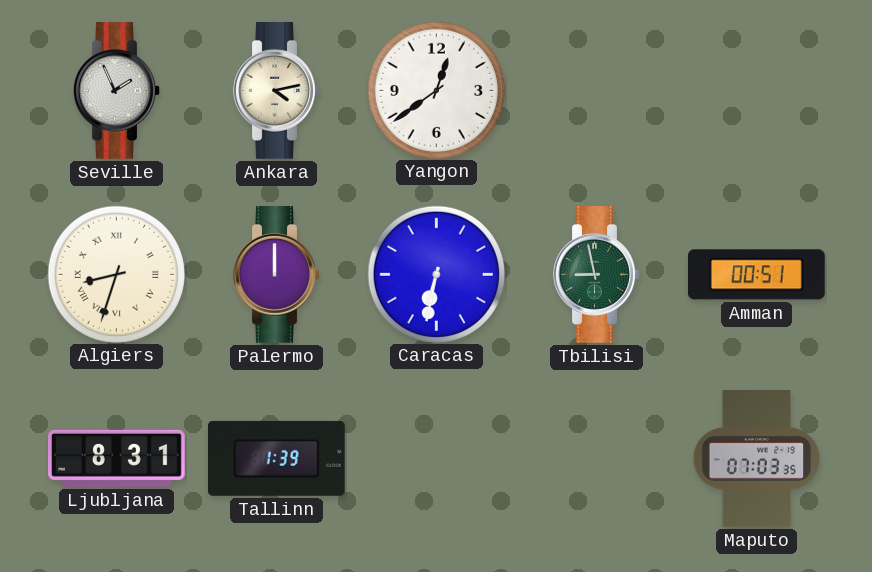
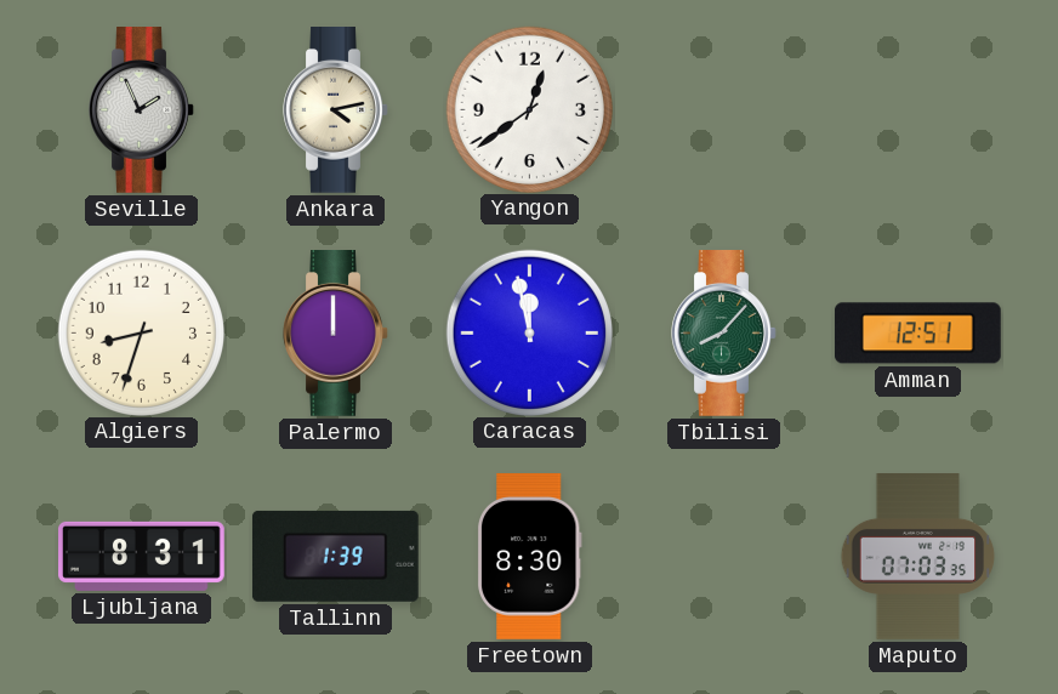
Algiers numerals: Roman -> Arabic
Caracas: 6:32 -> 11:58
Tbilisi: 8:58 -> 8:07
Amman: 00:51 -> 12:51
Freetown: none -> 8:30
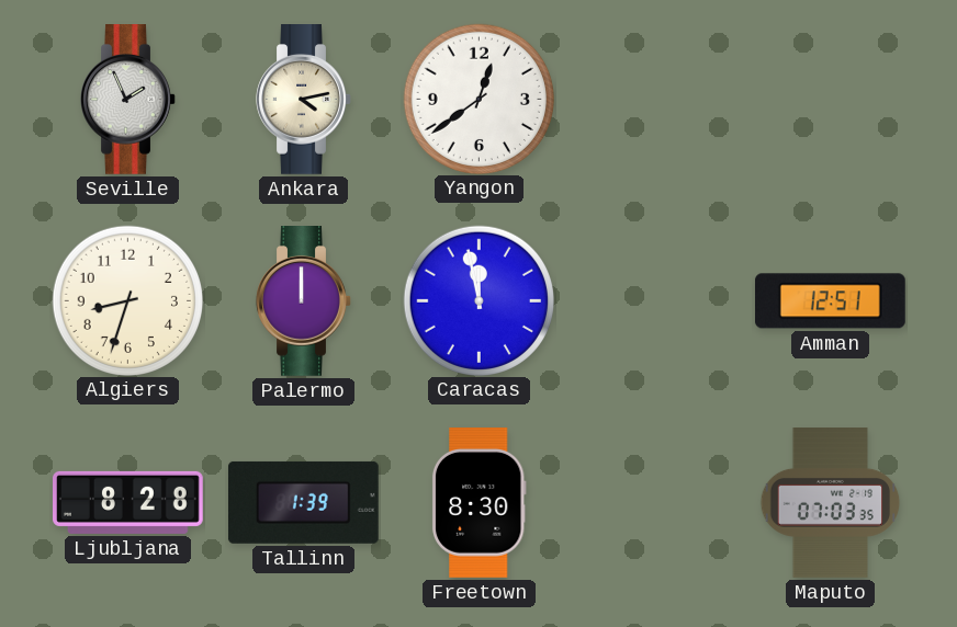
Tbilisi: 8:07 -> none
Ljubljana: 8:31 -> 8:28
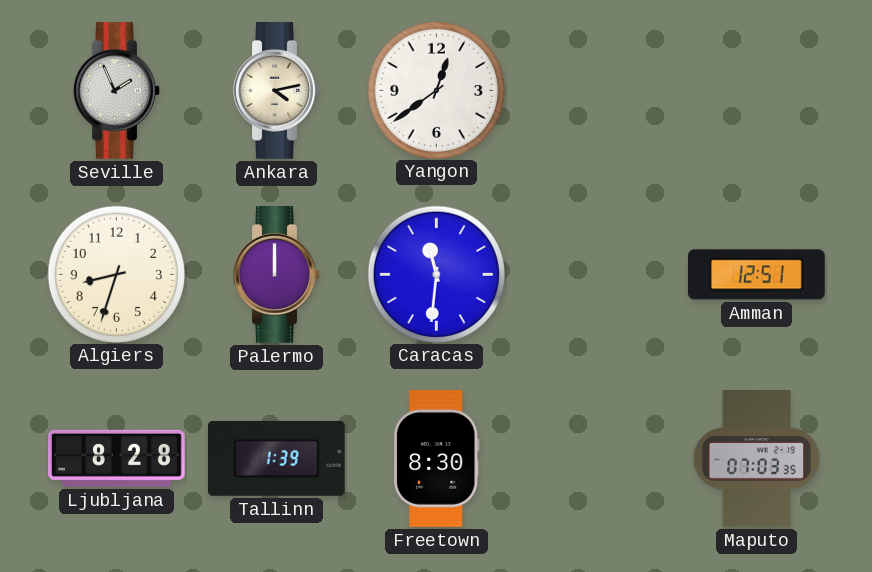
Caracas: 11:58 -> 11:31
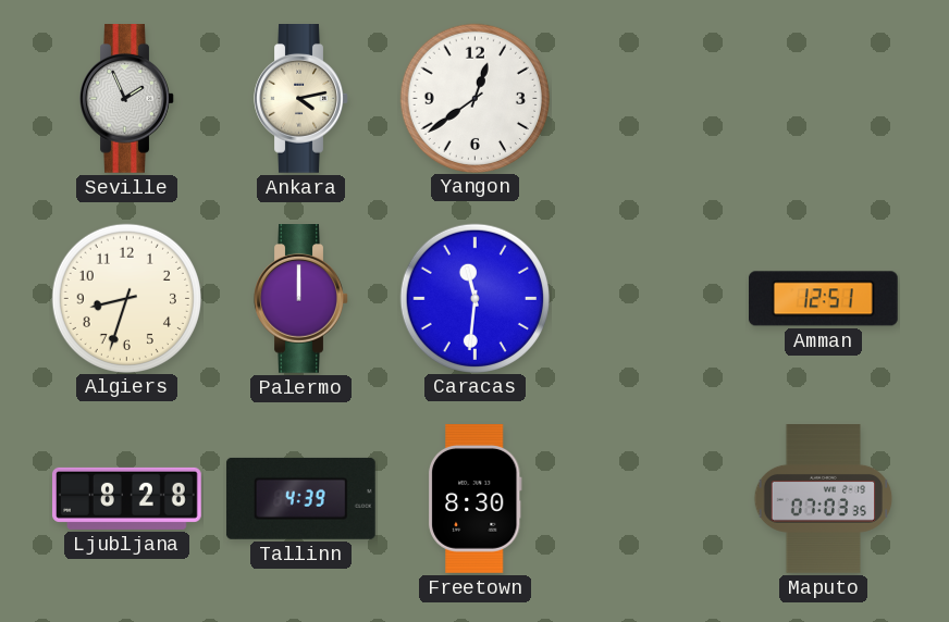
Tallinn: 1:39 -> 4:39
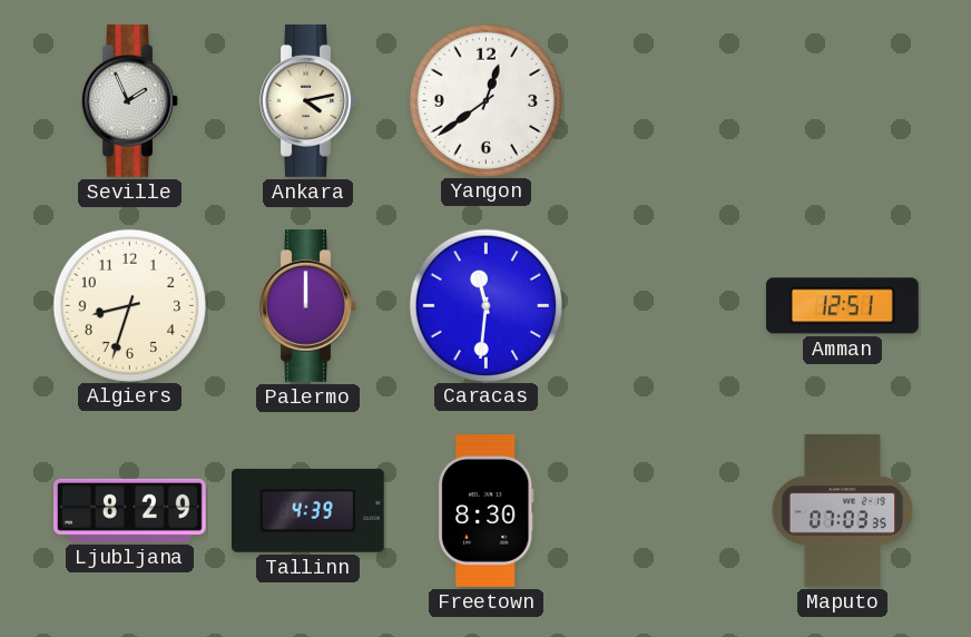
Ljubljana: 8:28 -> 8:29
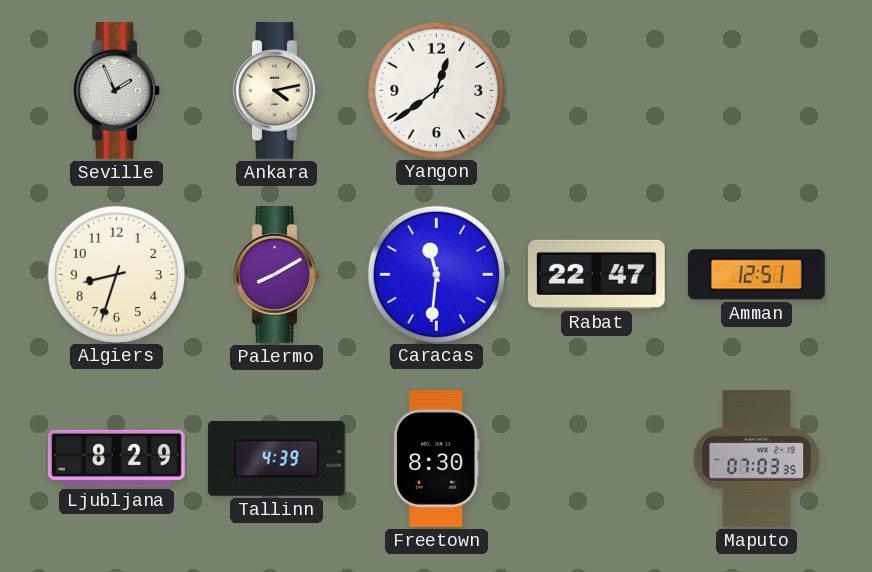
Palermo: 12:00 -> 8:10
Rabat: none -> 22:47
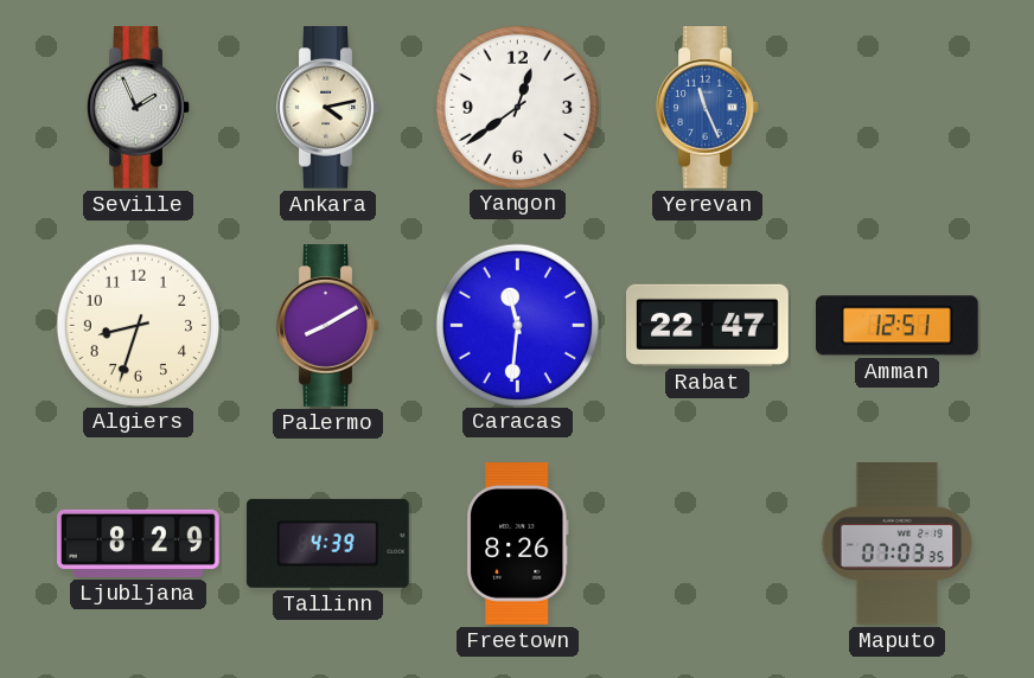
Yerevan: none -> 11:26
Freetown: 8:30 -> 8:26
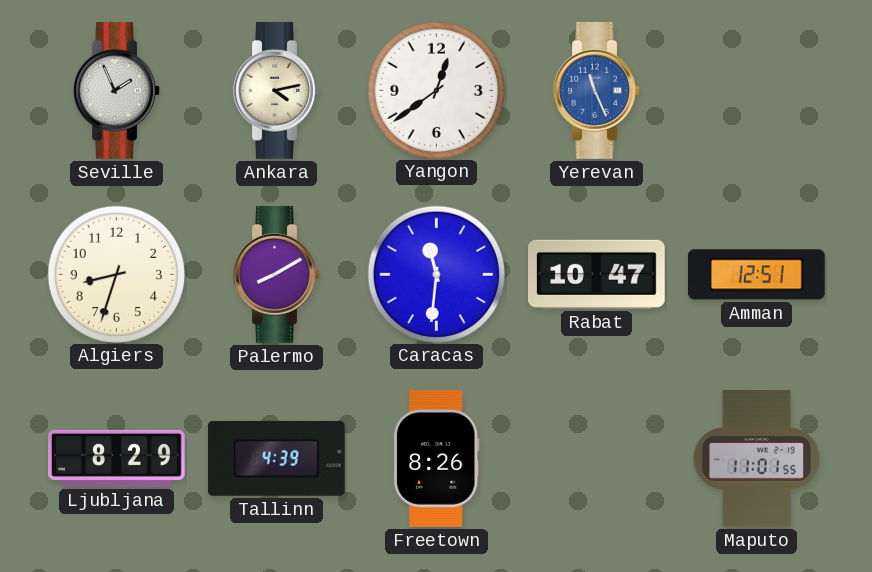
Rabat: 22:47 -> 10:47
Maputo: 07:03 -> 11:01
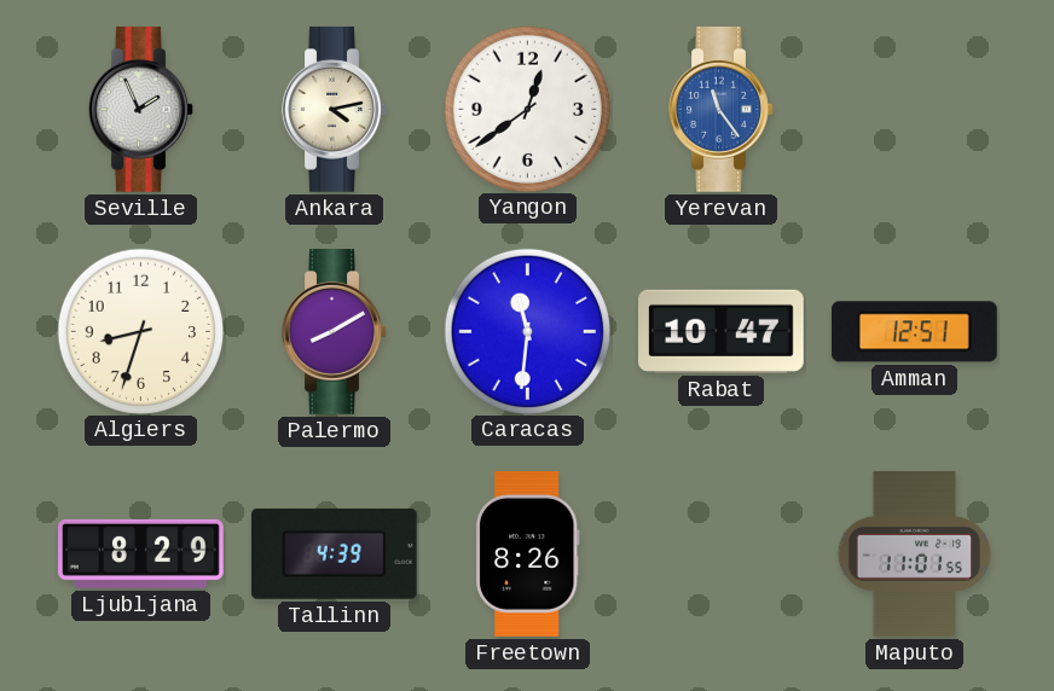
Yerevan: 11:26 -> 11:24
